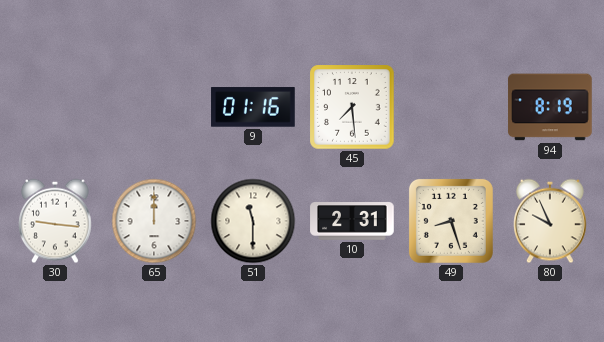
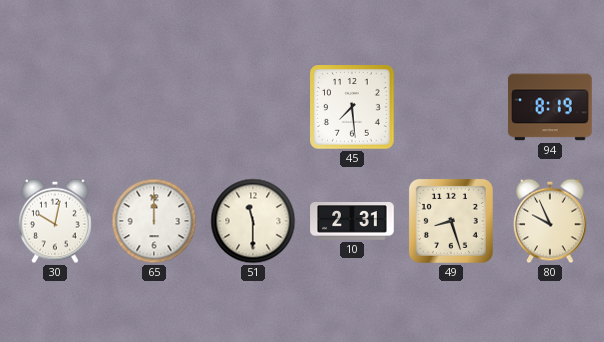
9: 01:16 -> none
30: 9:16 -> 10:02
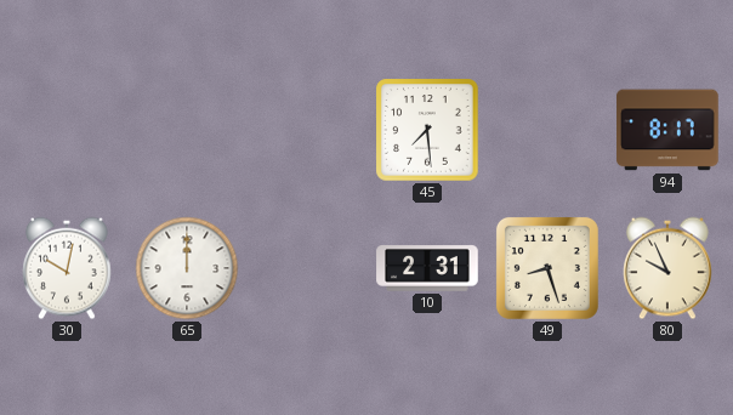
94: 8:19 -> 8:17
51: 11:30 -> none
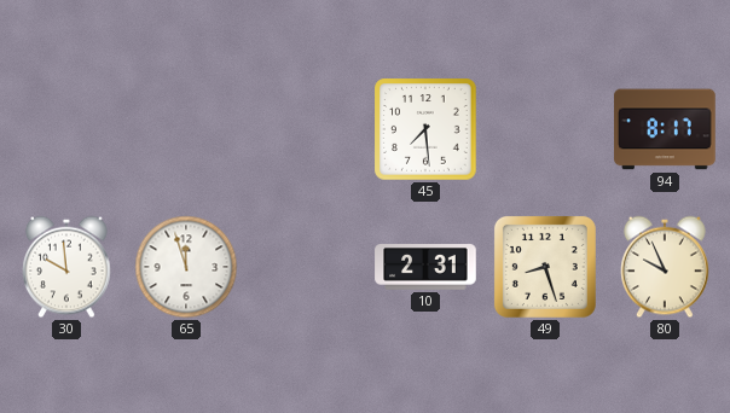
30: 10:02 -> 9:59
65: 12:00 -> 11:57
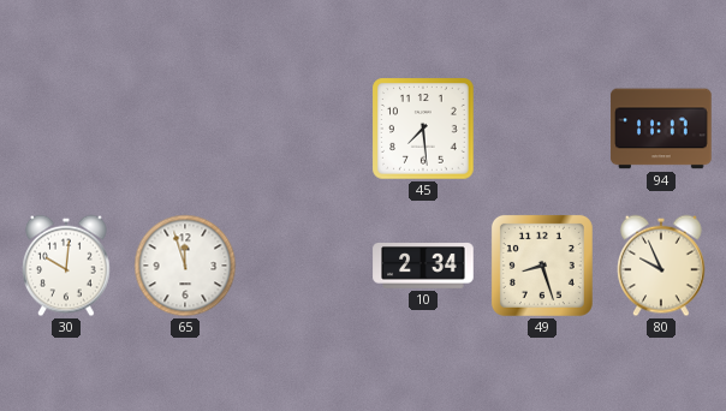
94: 8:17 -> 11:17
30: 9:59 -> 10:01
10: 2:31 -> 2:34
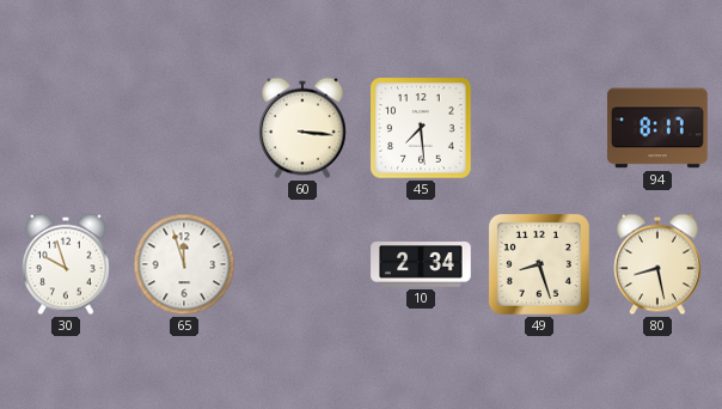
60: none -> 3:16
94: 11:17 -> 8:17
30: 10:01 -> 9:57
80: 9:56 -> 8:28
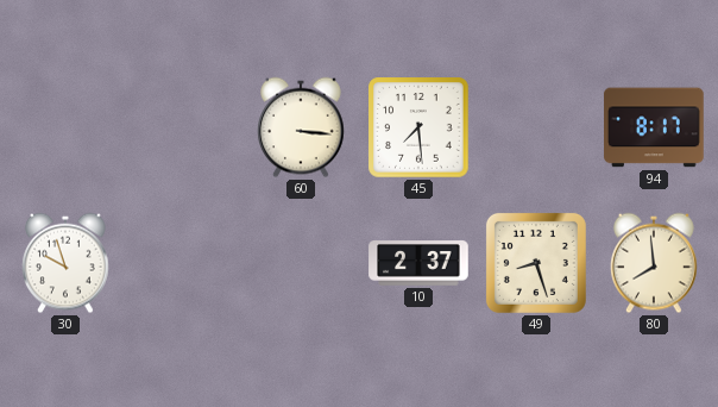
65: 11:57 -> none
10: 2:34 -> 2:37
80: 8:28 -> 7:59
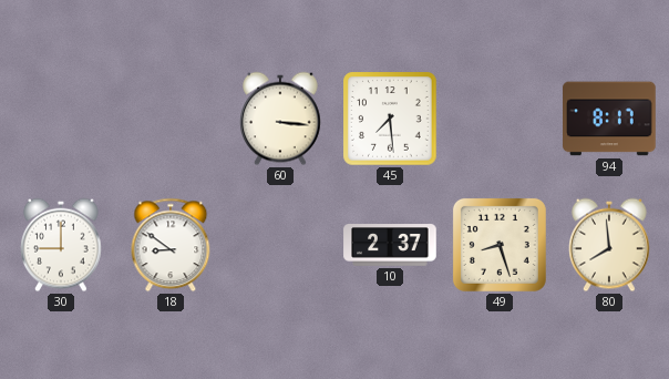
30: 9:57 -> 9:00
18: none -> 8:51
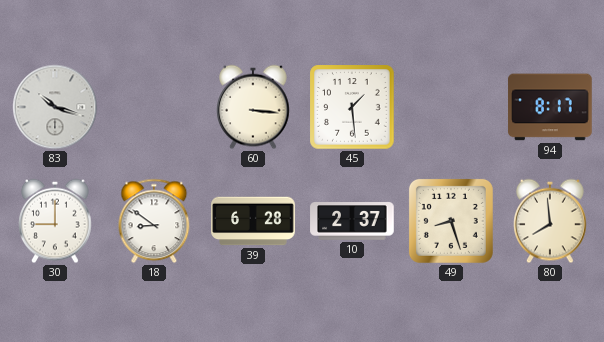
83: none -> 10:18
45: 7:29 -> 1:29
39: none -> 6:28
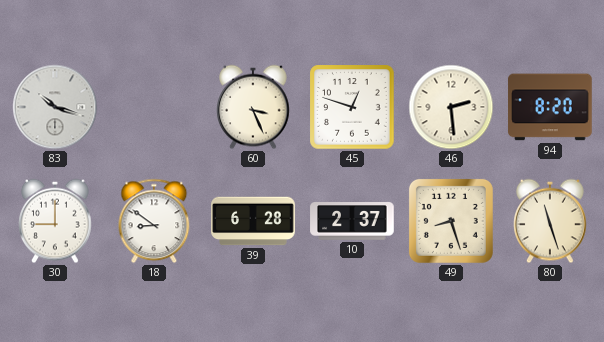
60: 3:16 -> 3:26
45: 1:29 -> 12:48
46: none -> 2:29
94: 8:17 -> 8:20
80: 7:59 -> 11:27
